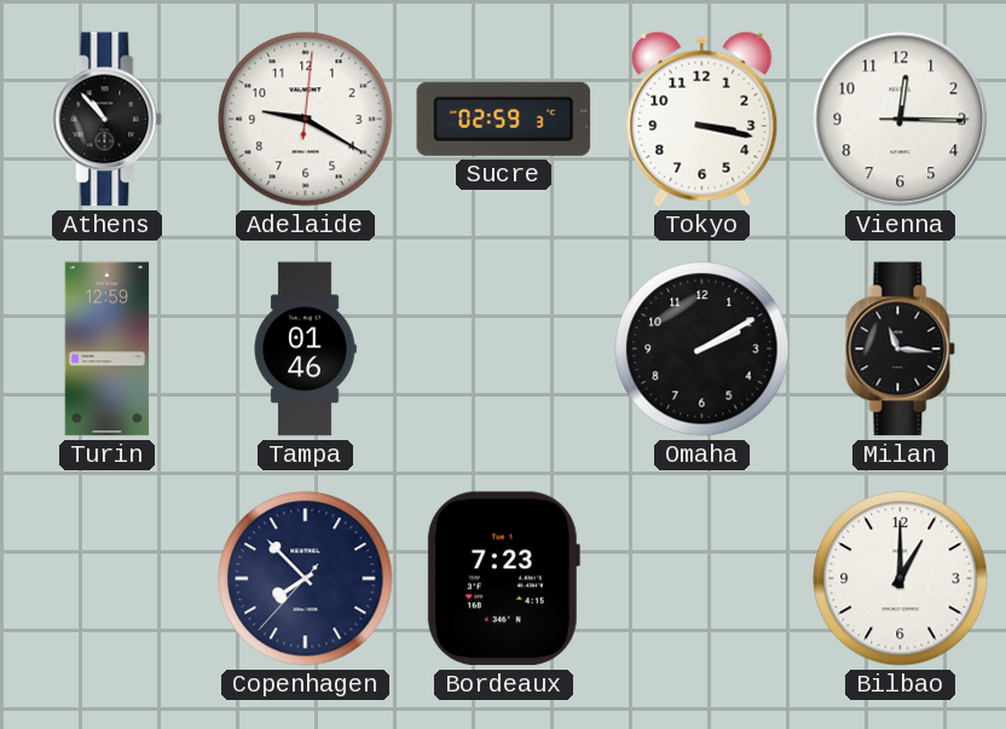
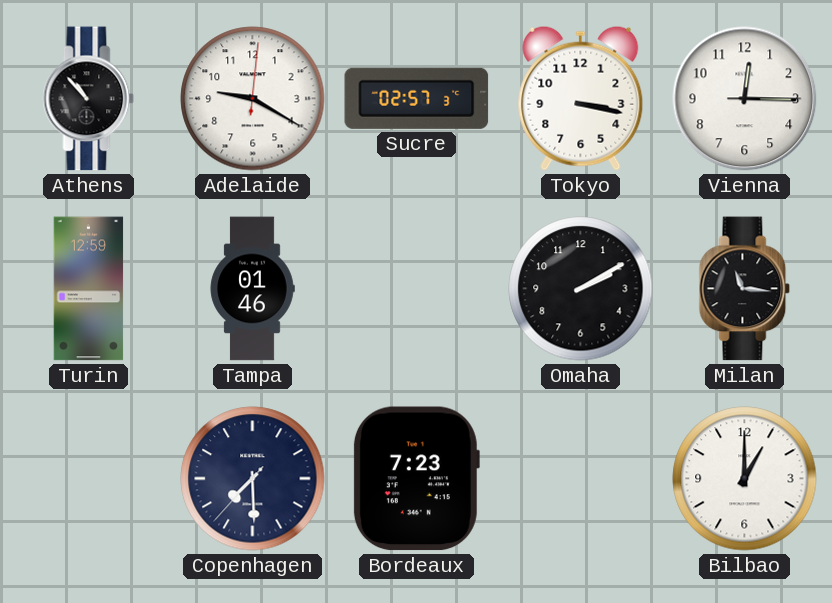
Sucre: 02:59 -> 02:57
Copenhagen: 7:52 -> 7:29
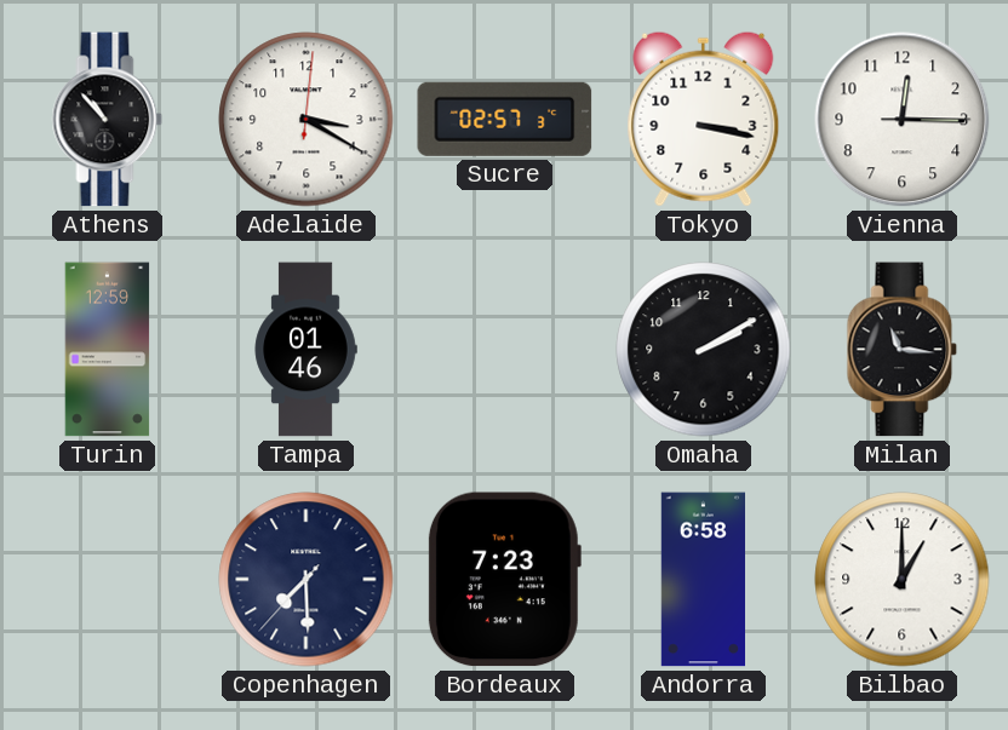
Adelaide: 9:20 -> 3:20
Andorra: none -> 6:58
